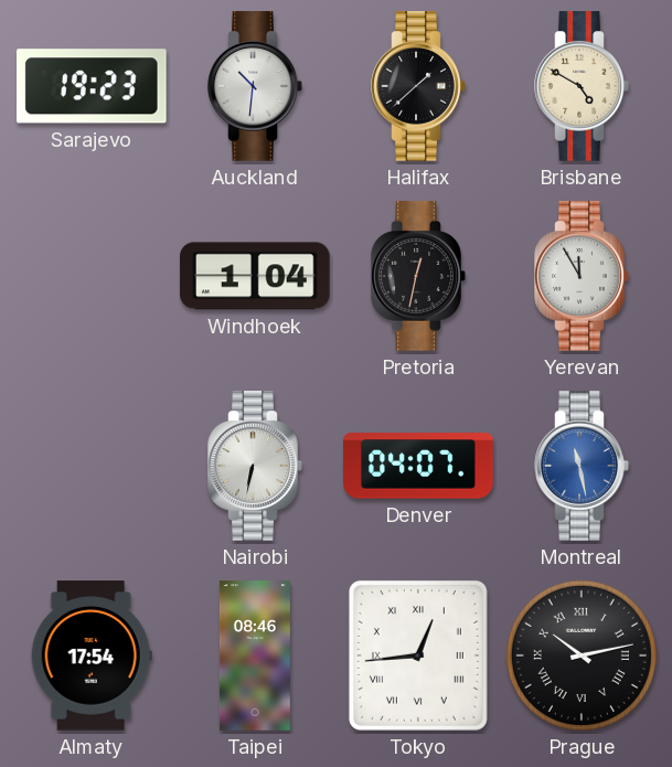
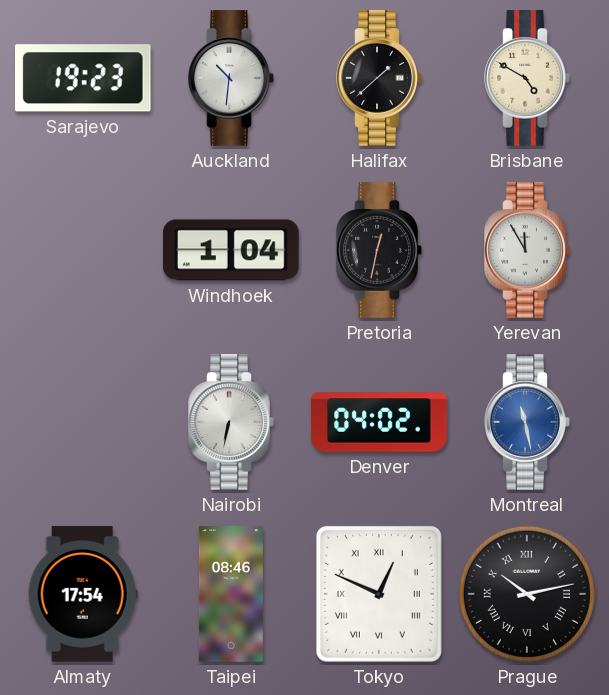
Denver: 04:07 -> 04:02
Tokyo: 12:44 -> 12:49
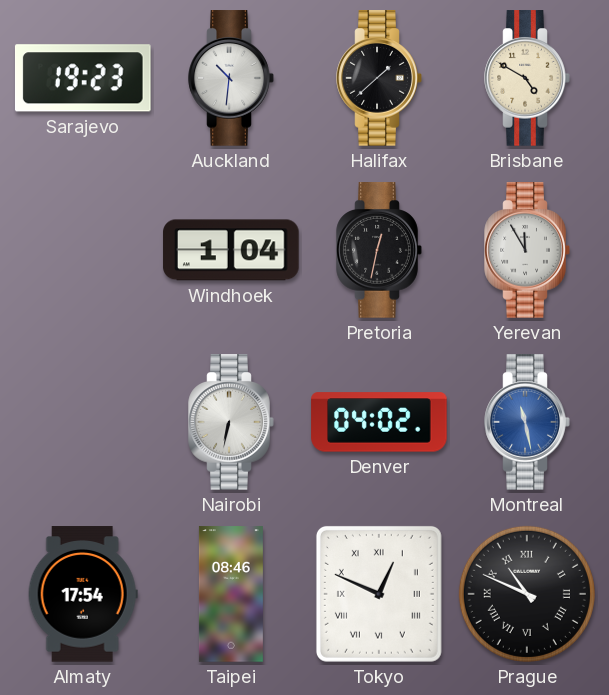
Prague: 10:13 -> 10:49
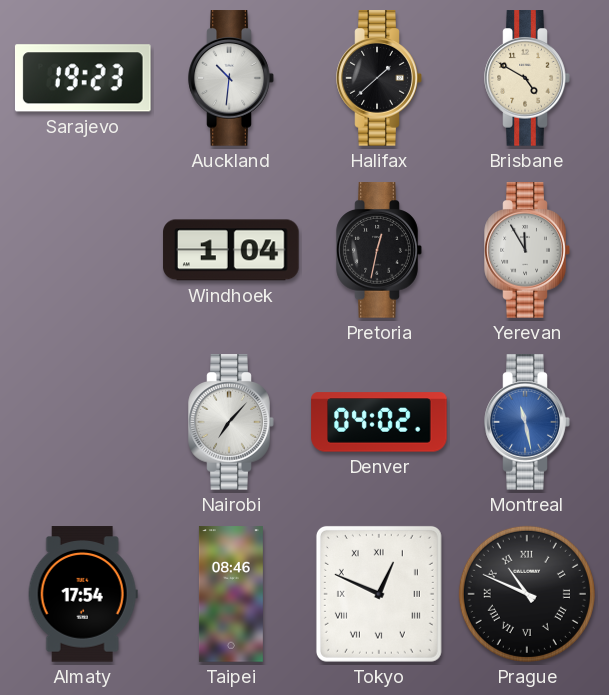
Nairobi: 6:32 -> 7:07
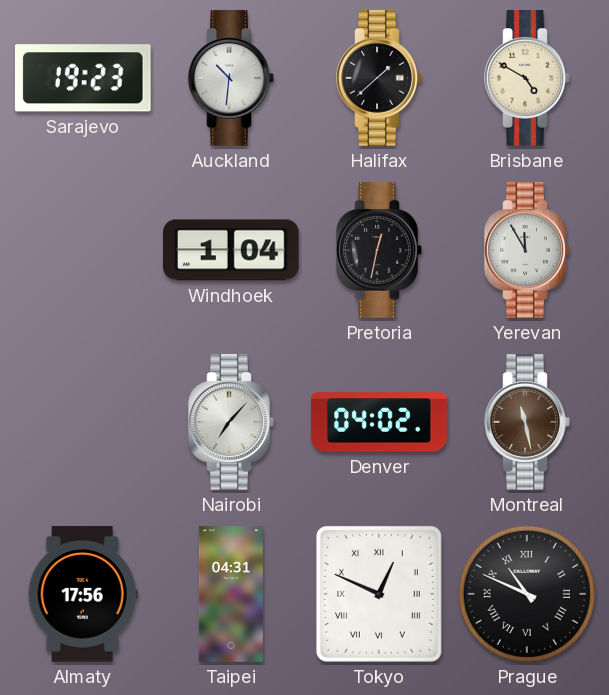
Montreal dial: blue -> brown
Almaty: 17:54 -> 17:56
Taipei: 08:46 -> 04:31
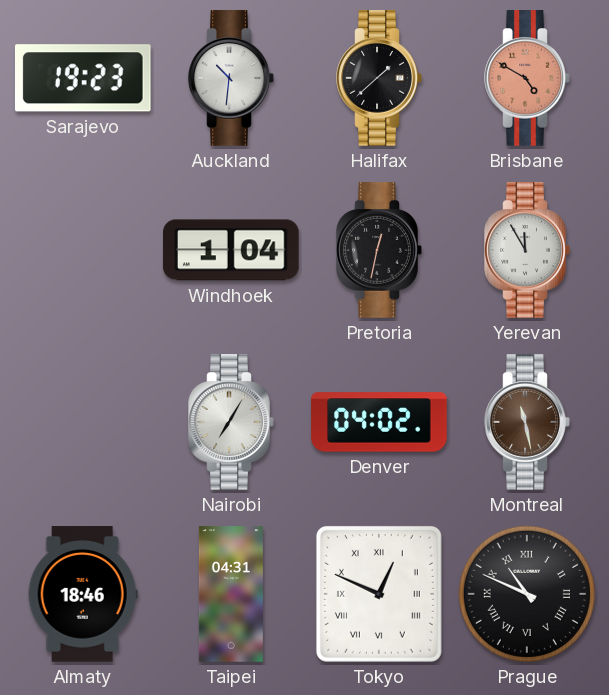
Brisbane dial: cream -> salmon
Nairobi: 7:07 -> 7:05
Almaty: 17:56 -> 18:46
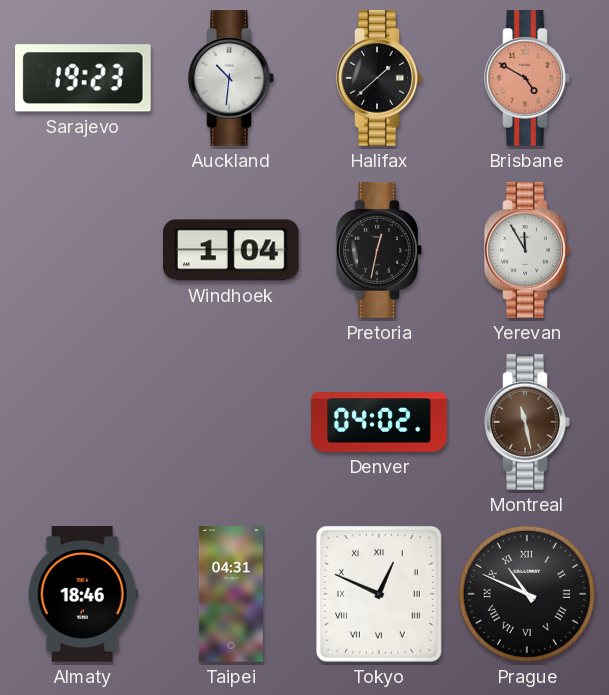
Nairobi: 7:05 -> none
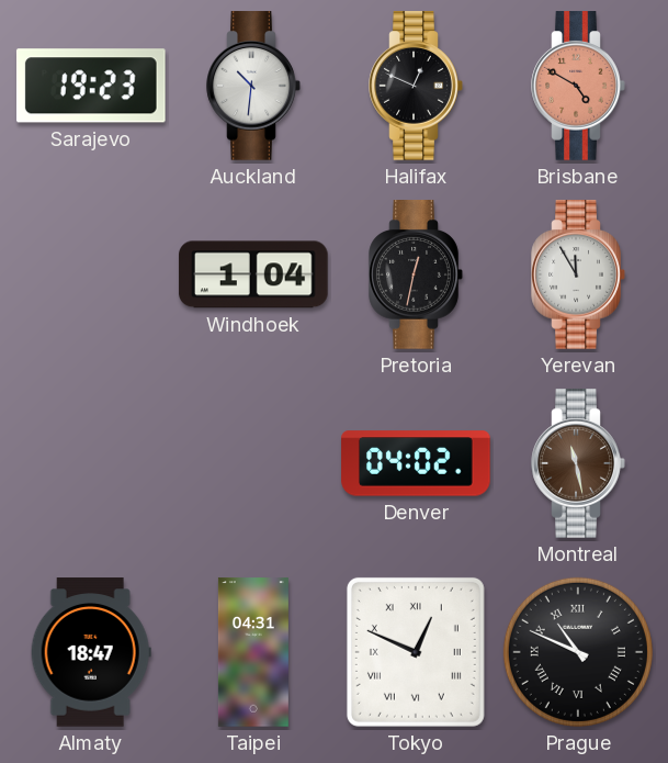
Halifax: 1:38 -> 12:49
Almaty: 18:46 -> 18:47
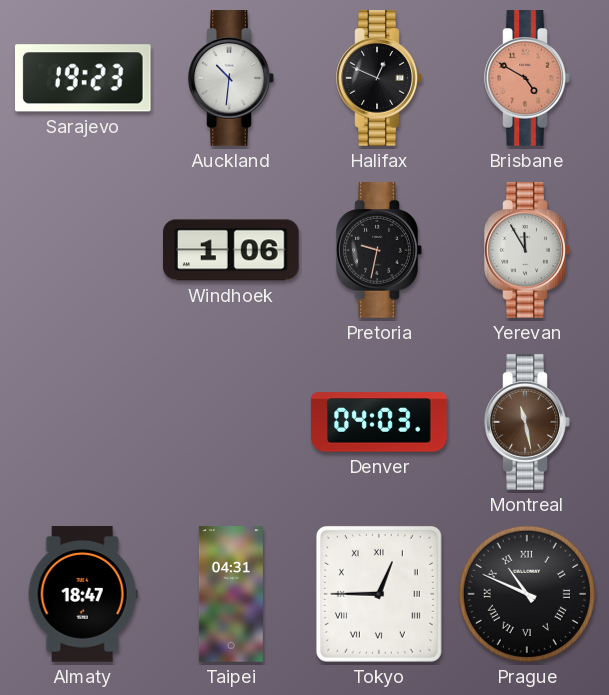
Windhoek: 1:04 -> 1:06
Pretoria: 12:32 -> 9:32
Denver: 04:02 -> 04:03
Tokyo: 12:49 -> 12:45
